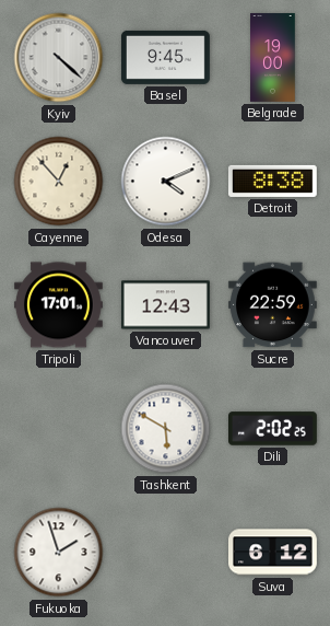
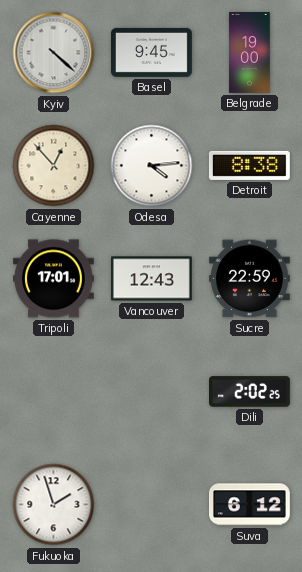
Odesa: 4:11 -> 4:14
Tashkent: 5:50 -> none
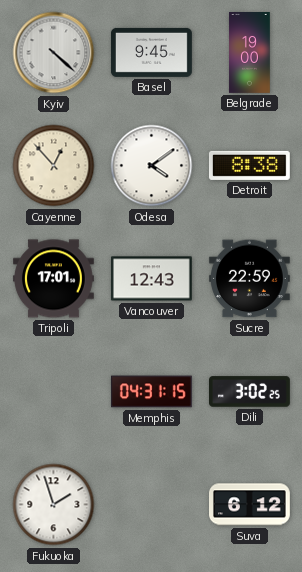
Odesa: 4:14 -> 4:09
Memphis: none -> 04:31
Dili: 2:02 -> 3:02
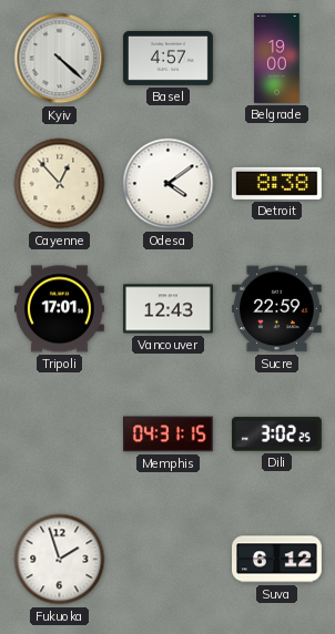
Basel: 9:45 -> 4:57
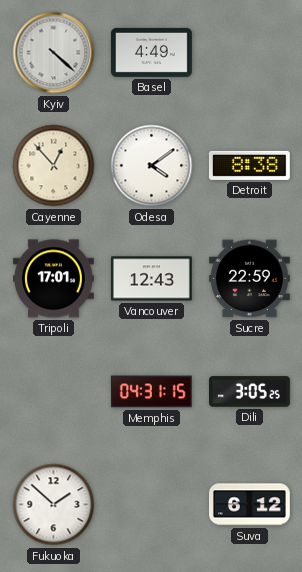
Basel: 4:57 -> 4:49
Belgrade: 19:00 -> none
Dili: 3:02 -> 3:05
Fukuoka: 1:57 -> 1:52
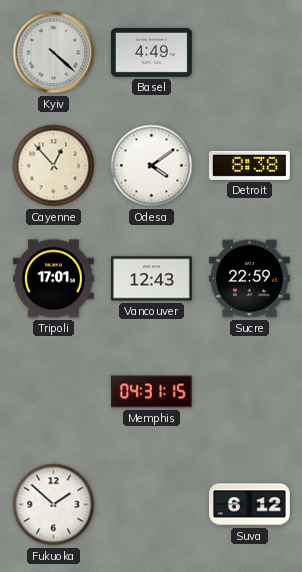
Dili: 3:05 -> none
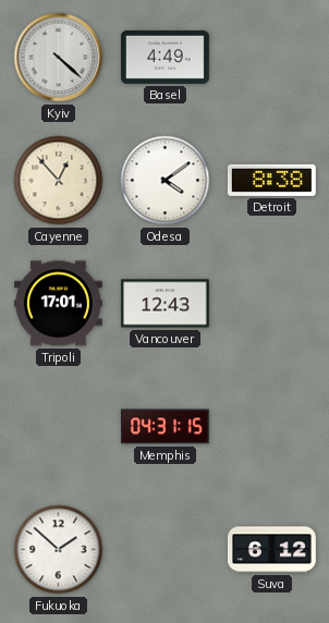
Sucre: 22:59 -> none
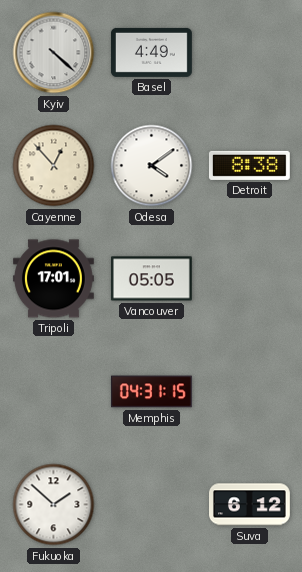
Vancouver: 12:43 -> 05:05
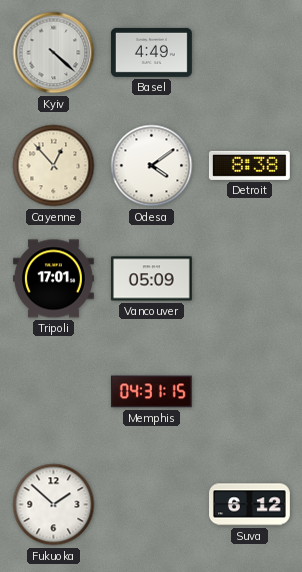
Vancouver: 05:05 -> 05:09
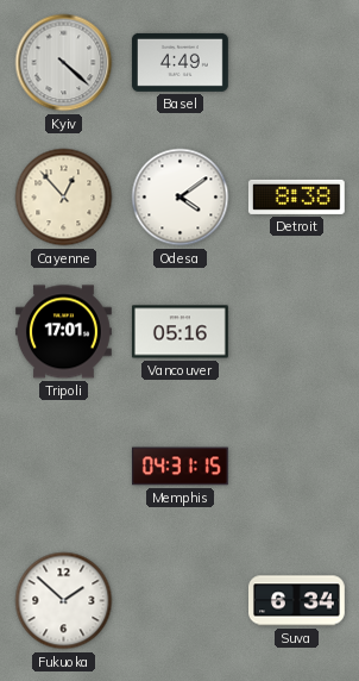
Vancouver: 05:09 -> 05:16
Suva: 6:12 -> 6:34
